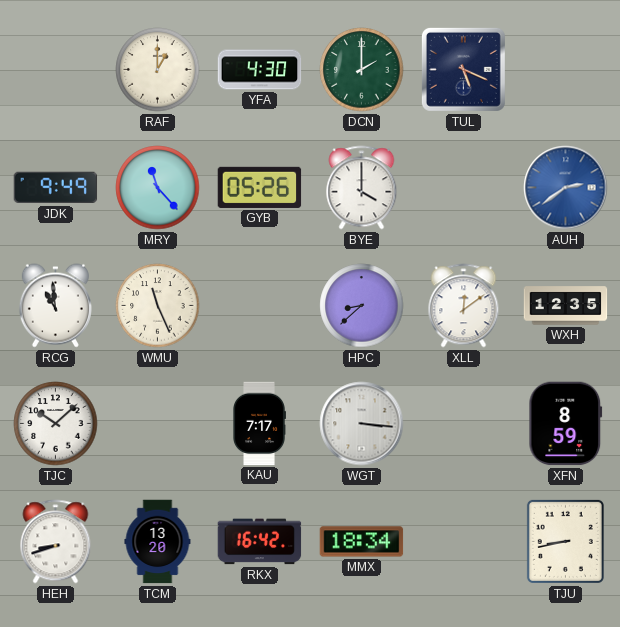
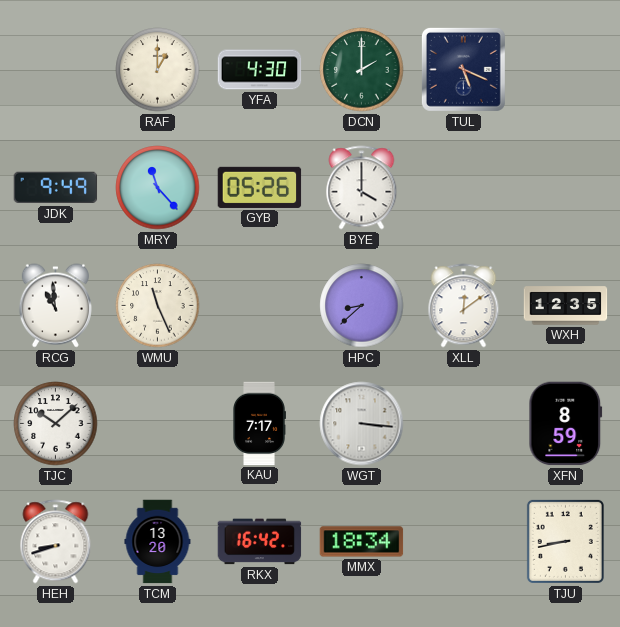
AUH: 2:39 -> none
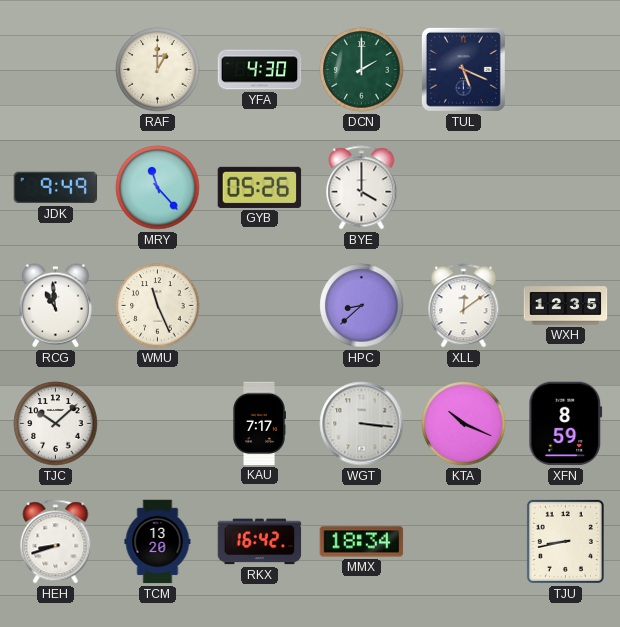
KTA: none -> 10:19
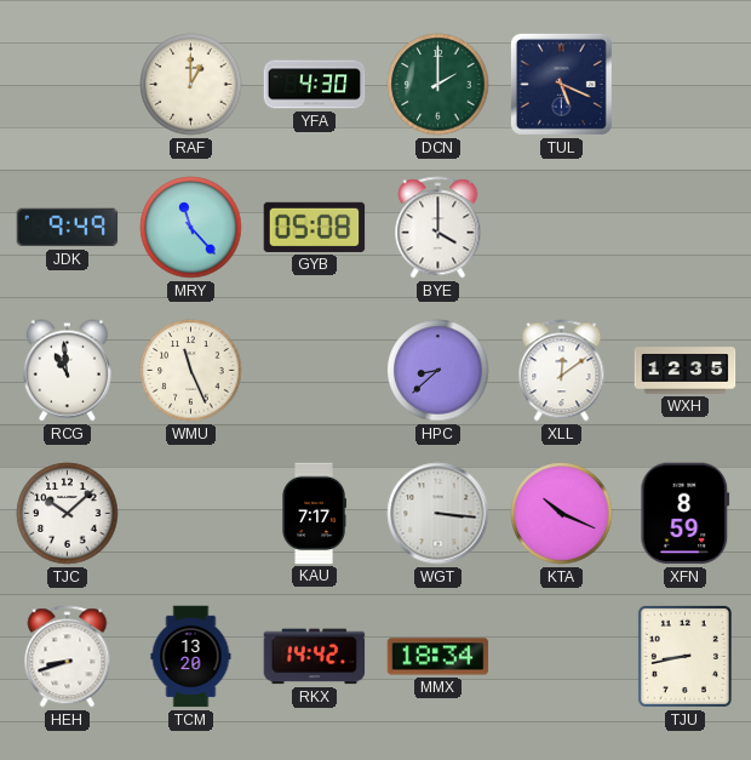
GYB: 05:26 -> 05:08
RKX: 16:42 -> 14:42
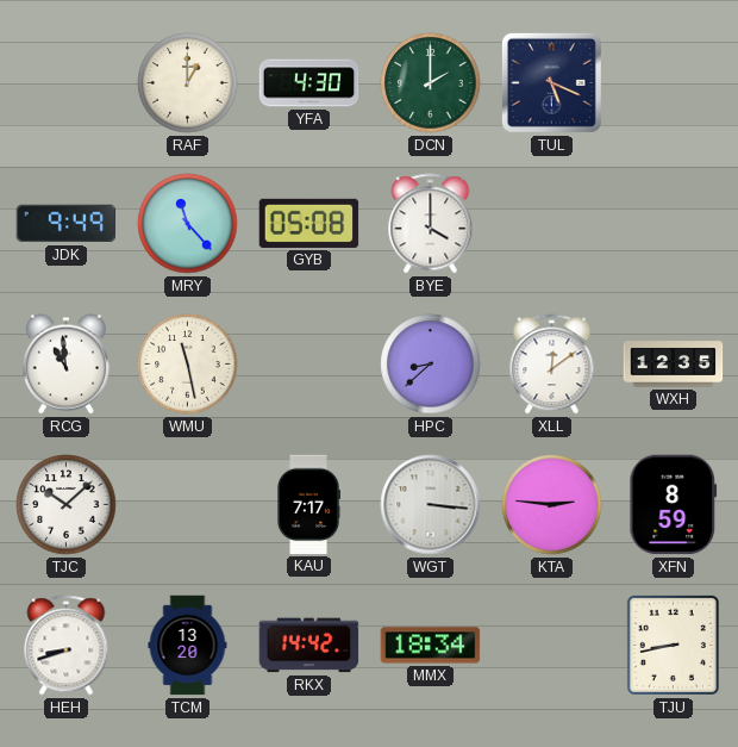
WMU: 11:26 -> 11:28
KTA: 10:19 -> 2:46
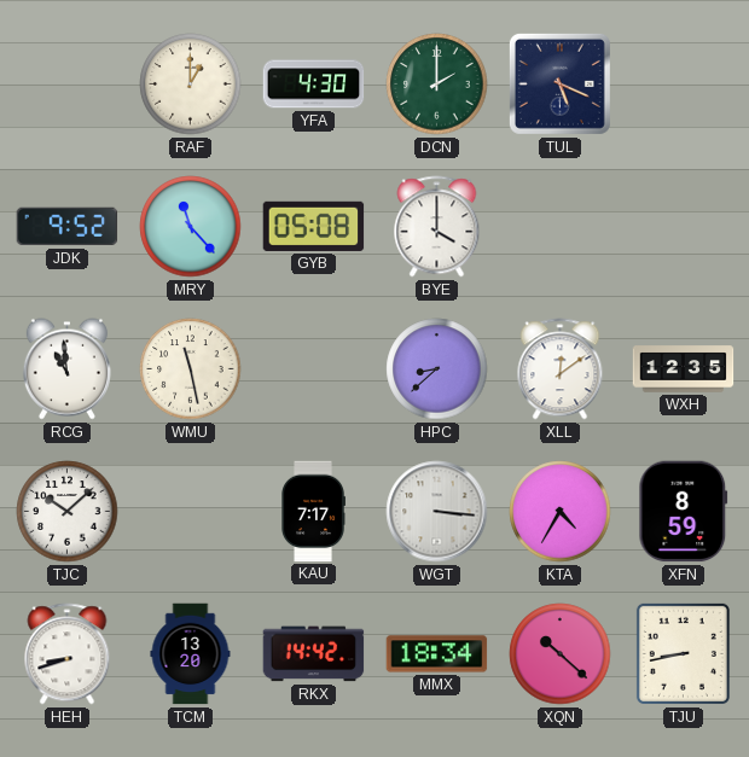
JDK: 9:49 -> 9:52
KTA: 2:46 -> 4:35
XQN: none -> 10:22
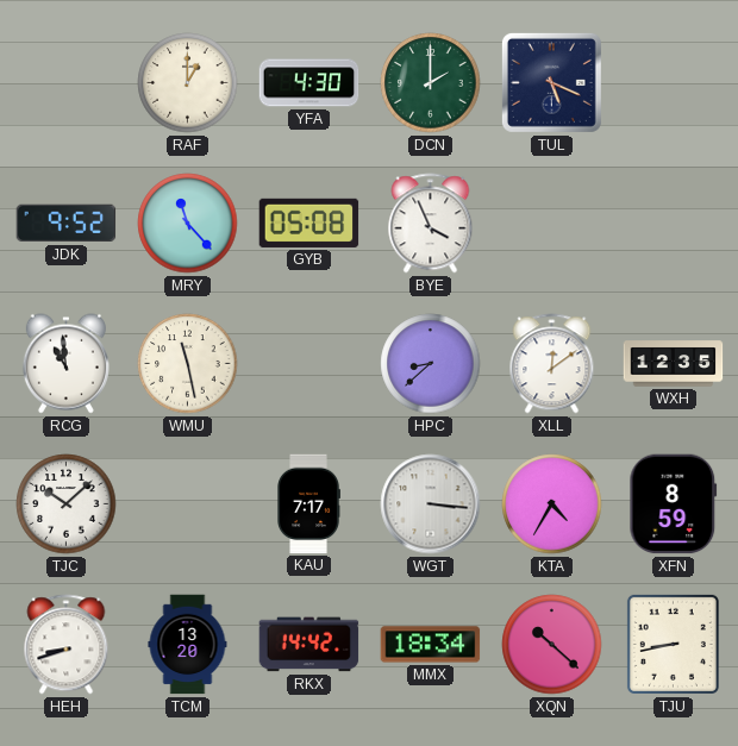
BYE: 4:00 -> 3:56
